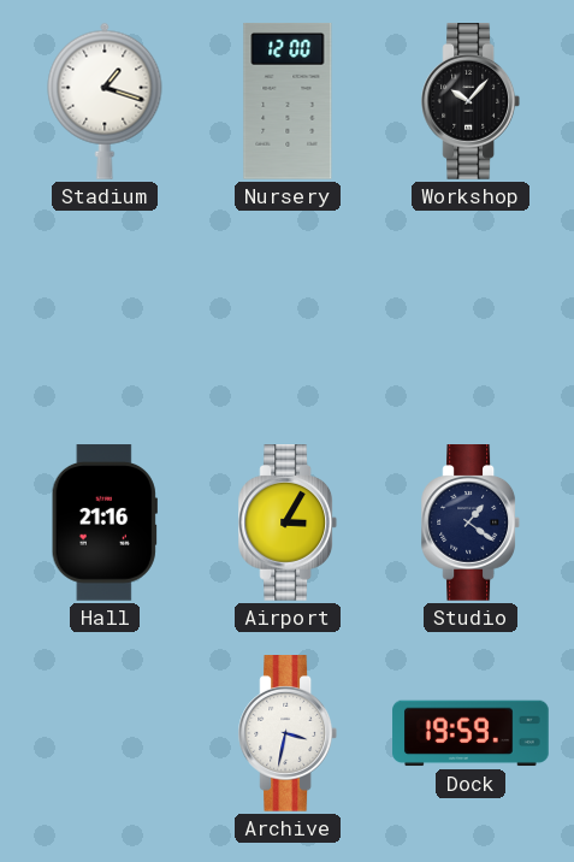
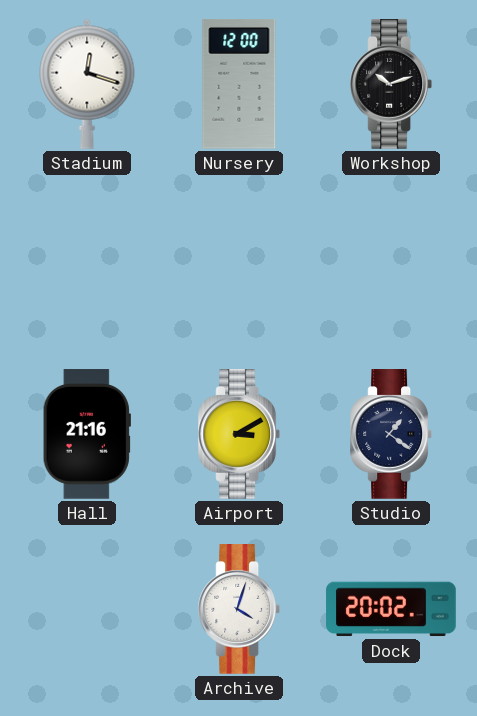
Stadium: 1:18 -> 12:18
Workshop: 10:07 -> 10:12
Airport: 3:05 -> 3:10
Archive: 3:32 -> 4:03
Dock: 19:59 -> 20:02
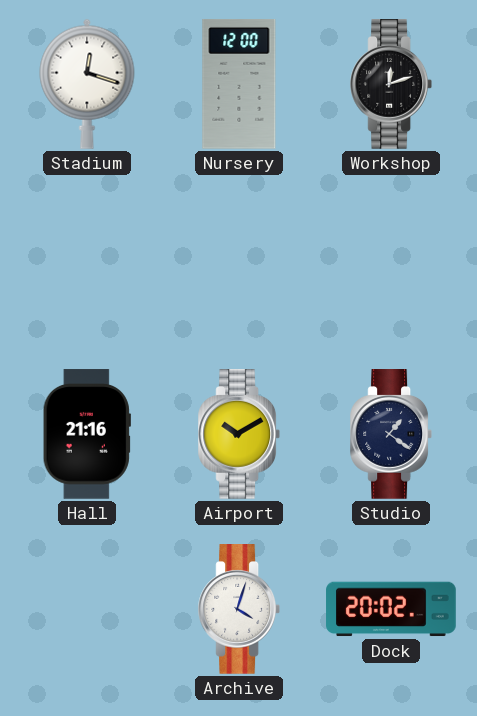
Workshop: 10:12 -> 12:12
Airport: 3:10 -> 10:10
